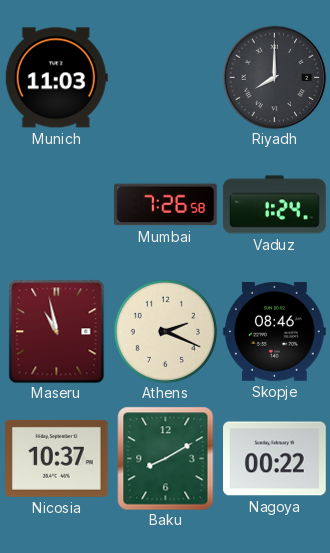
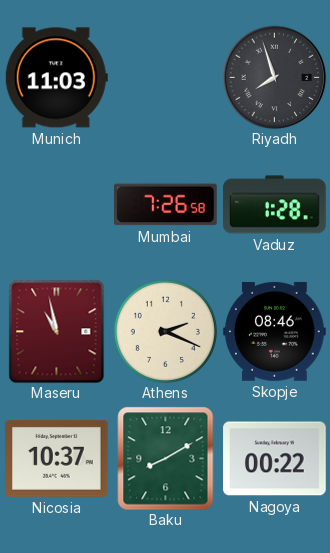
Riyadh: 8:00 -> 7:57
Vaduz: 1:24 -> 1:28
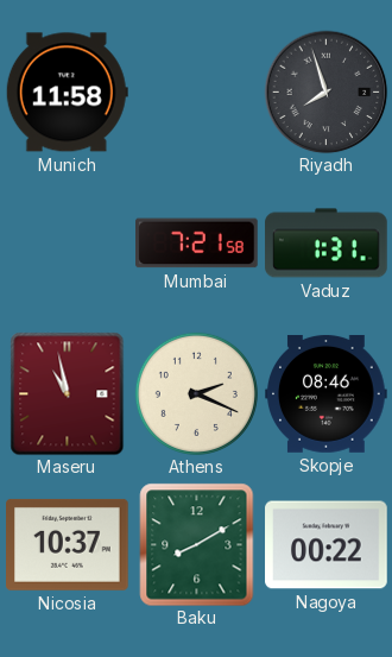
Munich: 11:03 -> 11:58
Mumbai: 7:26 -> 7:21
Vaduz: 1:28 -> 1:31
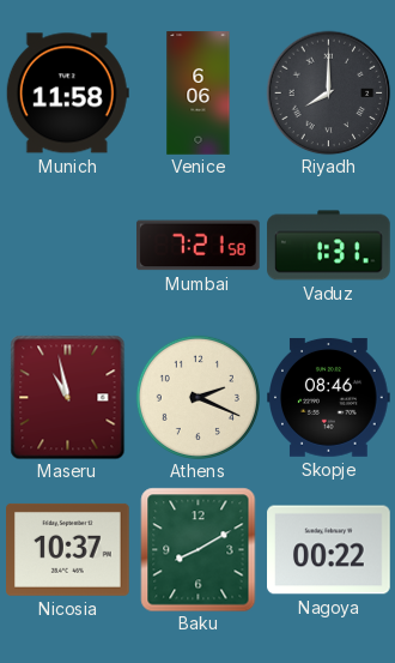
Venice: none -> 6:06
Riyadh: 7:57 -> 8:00
